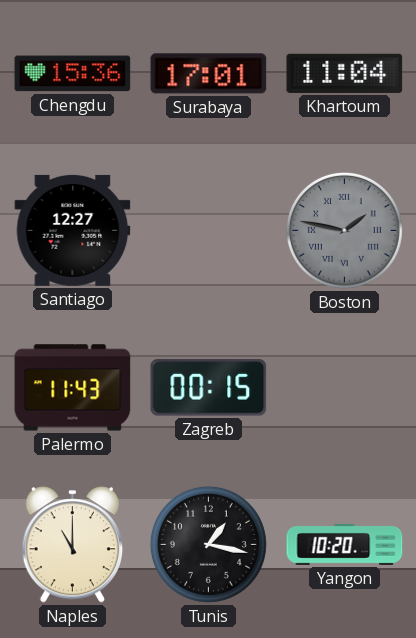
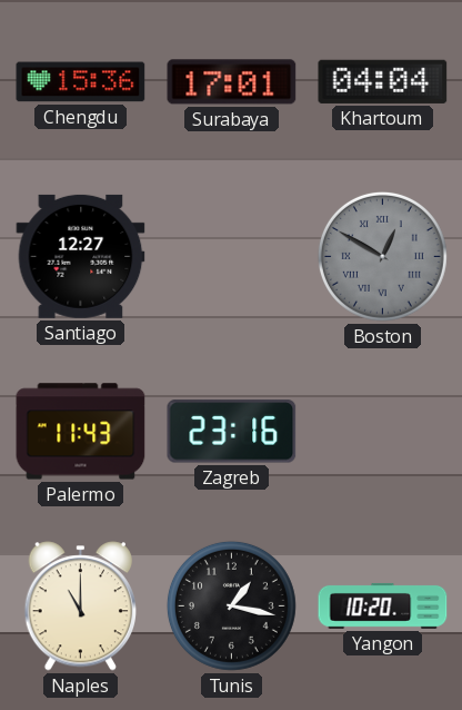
Khartoum: 11:04 -> 04:04
Boston: 1:47 -> 12:50
Zagreb: 00:15 -> 23:16
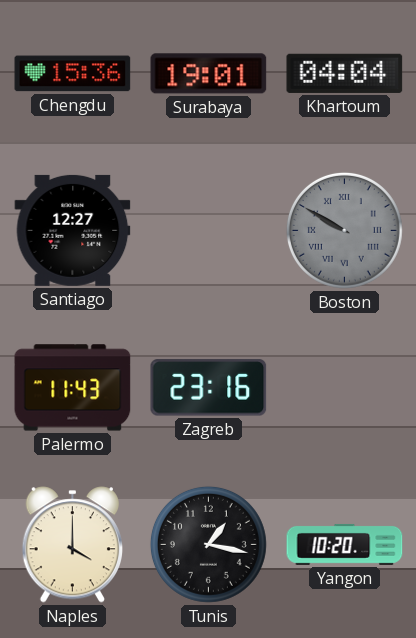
Surabaya: 17:01 -> 19:01
Boston: 12:50 -> 9:50
Naples: 11:00 -> 4:00
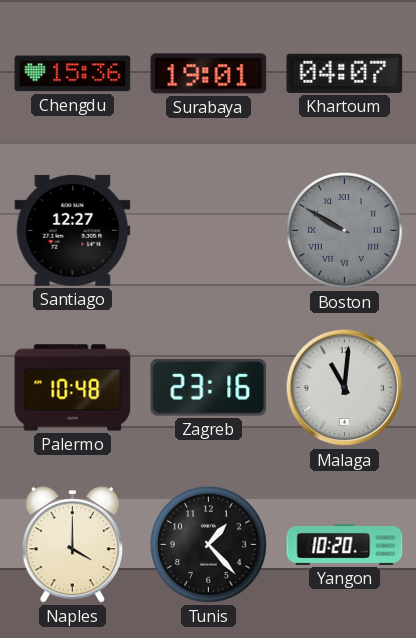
Khartoum: 04:04 -> 04:07
Palermo: 11:43 -> 10:48
Malaga: none -> 11:01
Tunis: 1:17 -> 1:23
